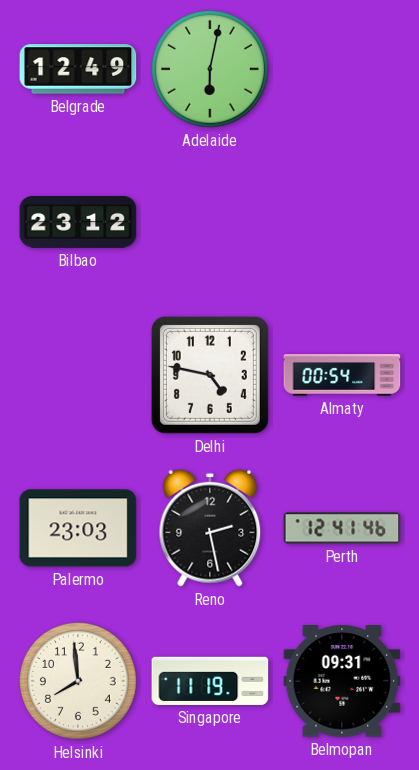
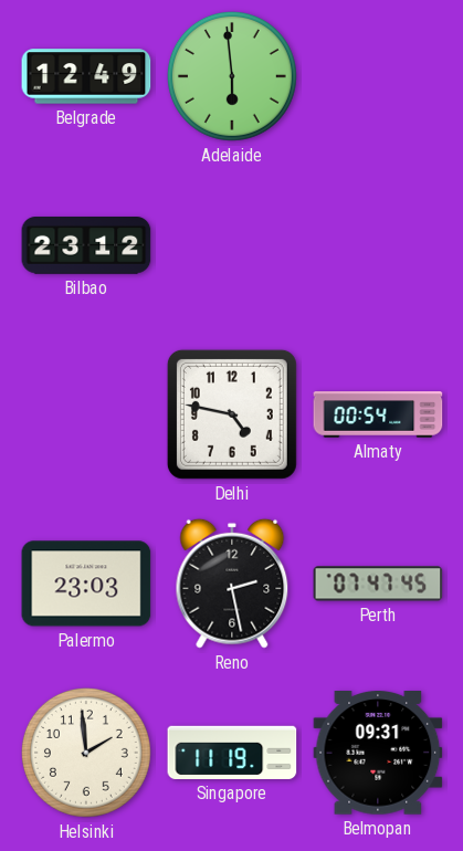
Adelaide: 6:02 -> 5:59
Perth: 12:41 -> 07:47
Helsinki: 7:59 -> 1:59
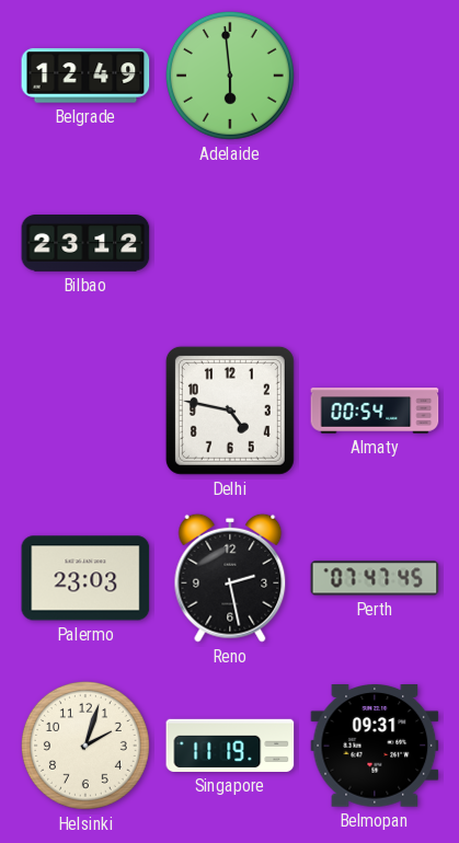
Helsinki: 1:59 -> 2:03
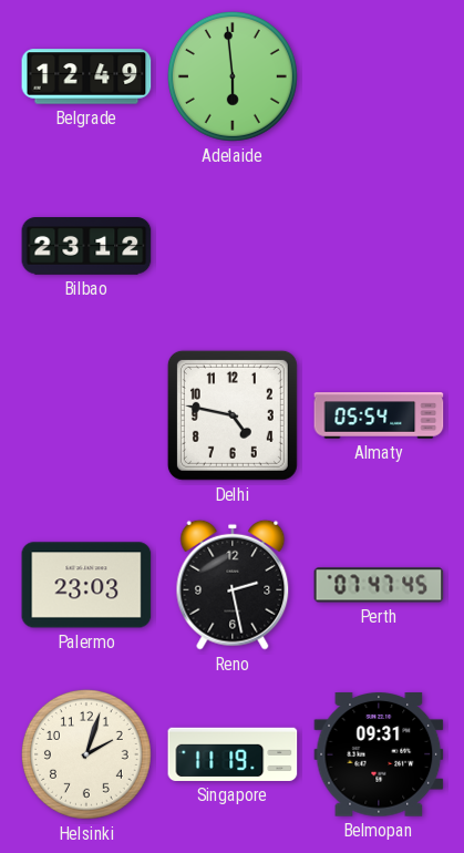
Almaty: 00:54 -> 05:54
